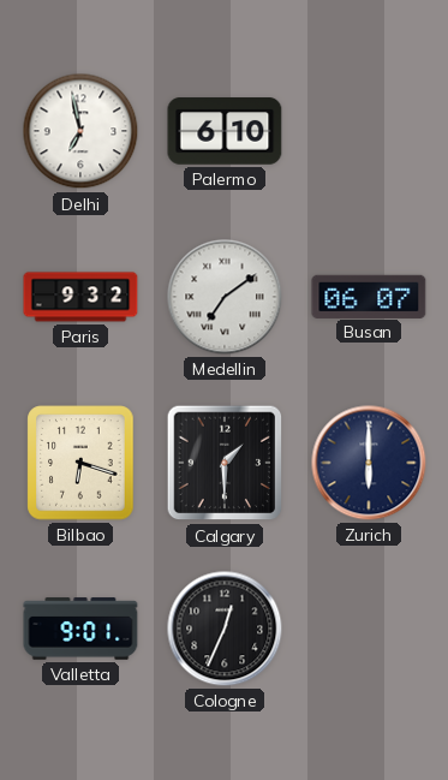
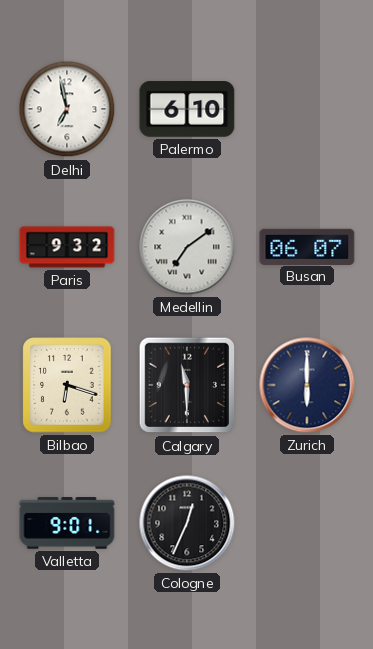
Calgary: 1:30 -> 11:30
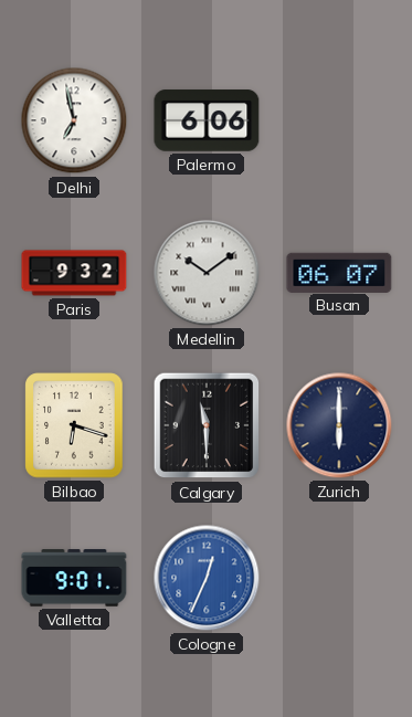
Palermo: 6:10 -> 6:06
Medellin: 7:09 -> 10:09
Cologne dial: black -> blue
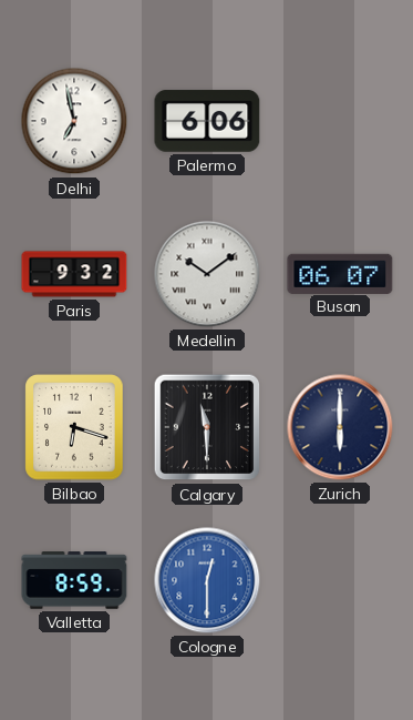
Valletta: 9:01 -> 8:59
Cologne: 12:34 -> 12:30
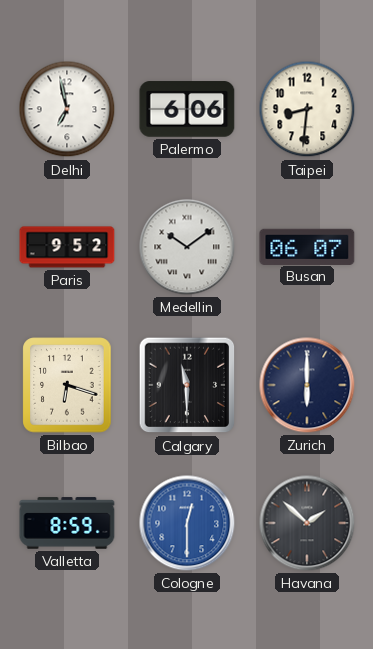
Taipei: none -> 8:31
Paris: 9:32 -> 9:52
Havana: none -> 1:52
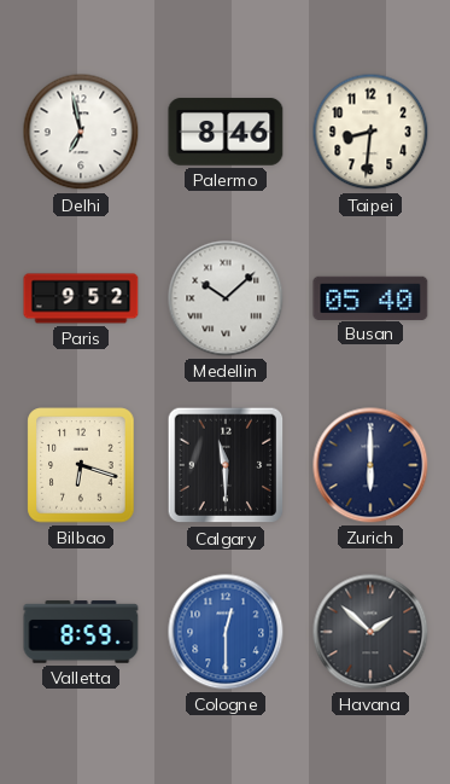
Palermo: 6:06 -> 8:46
Medellin: 10:09 -> 10:08
Busan: 06:07 -> 05:40
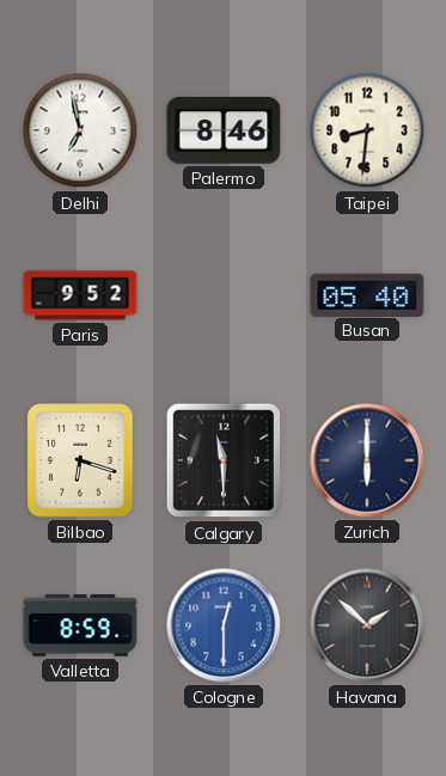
Medellin: 10:08 -> none
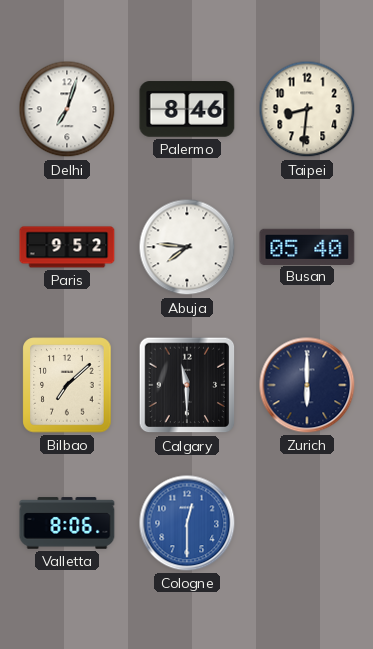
Delhi: 6:58 -> 7:03
Abuja: none -> 7:46
Bilbao: 6:18 -> 7:08
Valletta: 8:59 -> 8:06
Havana: 1:52 -> none
